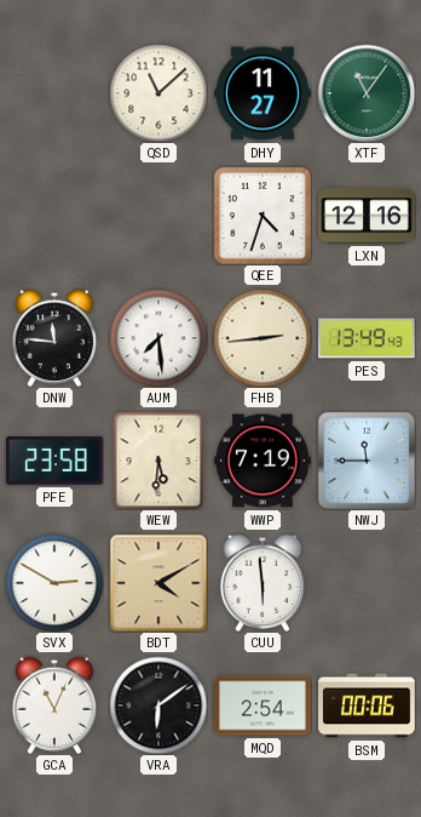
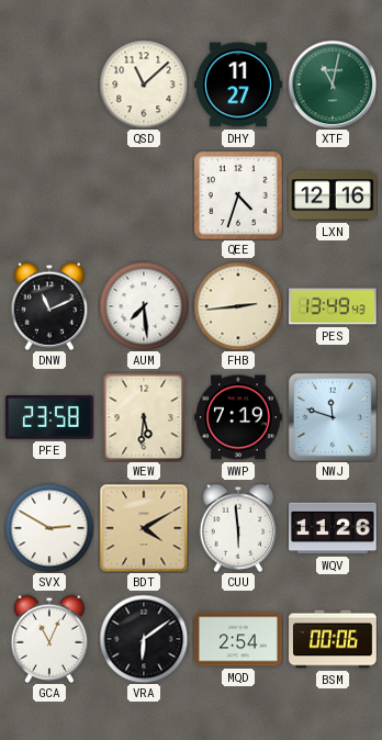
XTF: 11:06 -> 11:02
DNW: 11:46 -> 11:11
NWJ: 11:45 -> 11:48
WQV: none -> 11:26
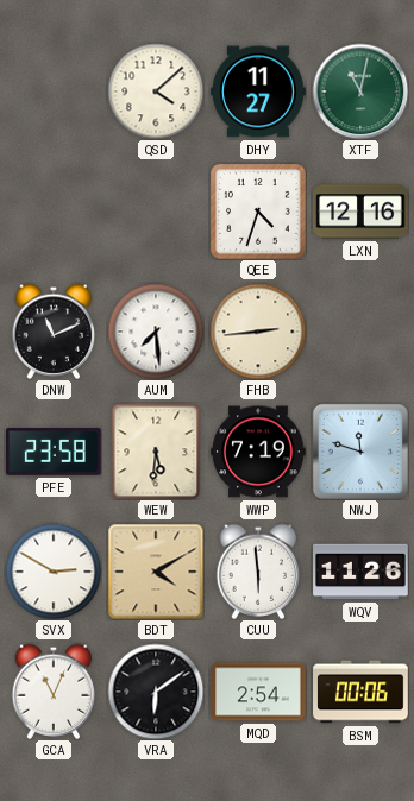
QSD: 11:08 -> 4:08
PES: 13:49 -> none
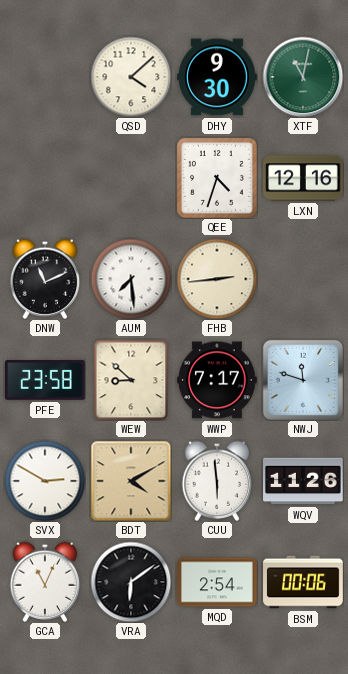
DHY: 11:27 -> 9:30
WEW: 5:31 -> 8:52
WWP: 7:19 -> 7:17
